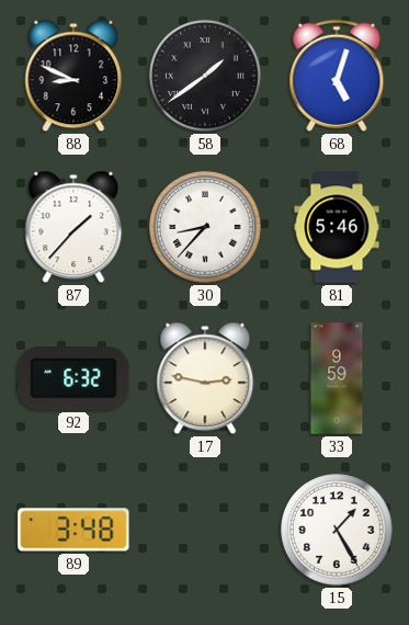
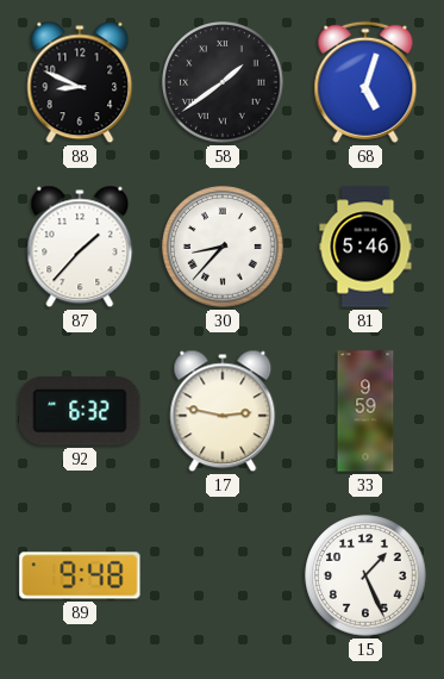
89: 3:48 -> 9:48
15: 1:25 -> 1:26
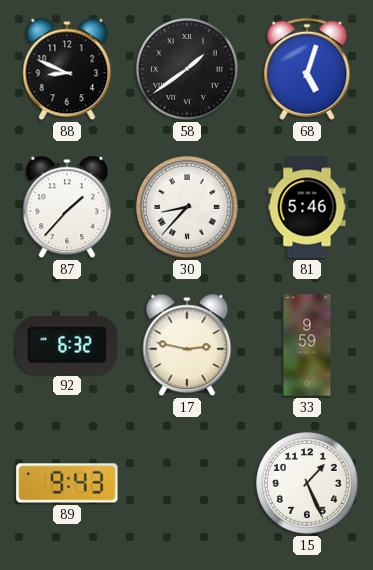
89: 9:48 -> 9:43
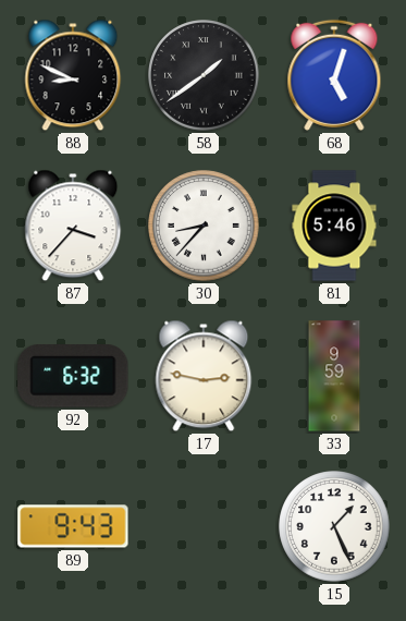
87: 1:37 -> 3:37
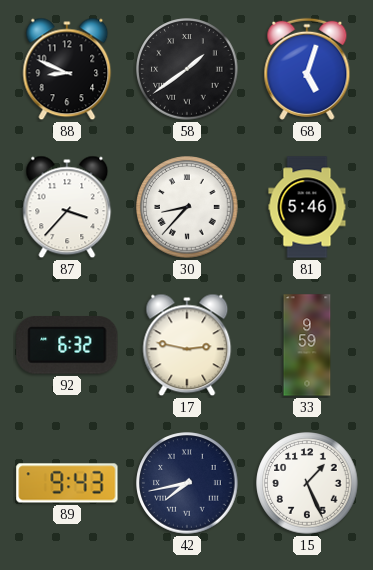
42: none -> 7:43
